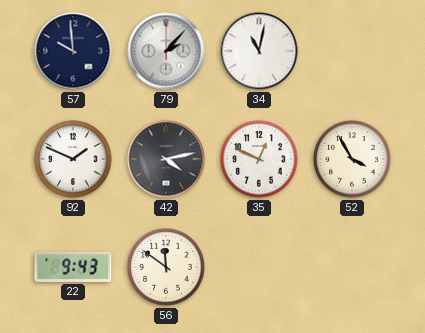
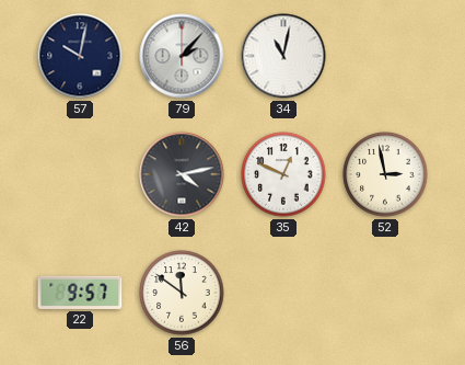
57: 9:59 -> 10:02
92: 1:49 -> none
52: 3:55 -> 2:58
22: 9:43 -> 9:57
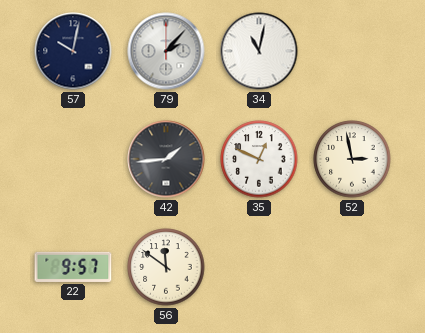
42: 4:13 -> 1:44
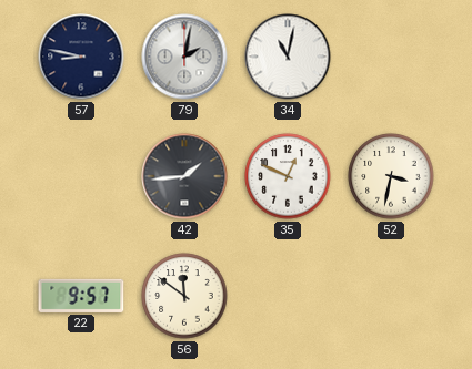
57: 10:02 -> 8:47
79: 2:07 -> 2:02
52: 2:58 -> 3:32
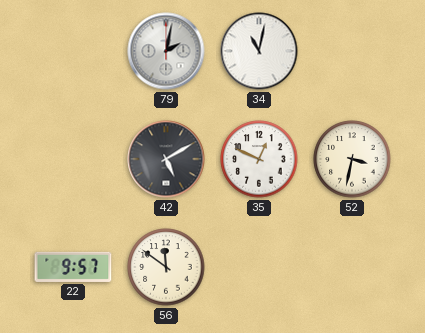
57: 8:47 -> none
42: 1:44 -> 5:10
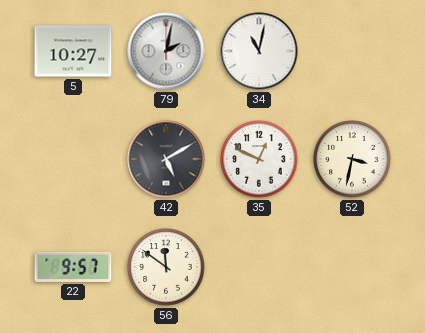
5: none -> 10:27
